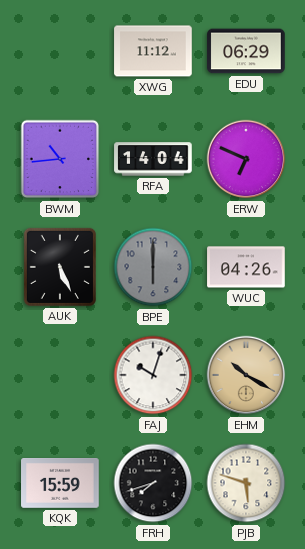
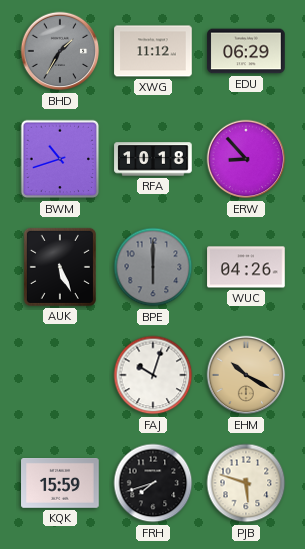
BHD: none -> 1:35
BWM: 10:44 -> 10:42
RFA: 14:04 -> 10:18
ERW: 6:49 -> 8:53
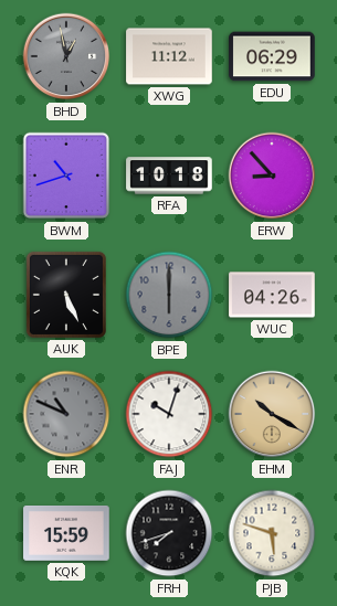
BHD: 1:35 -> 12:58
ENR: none -> 10:49
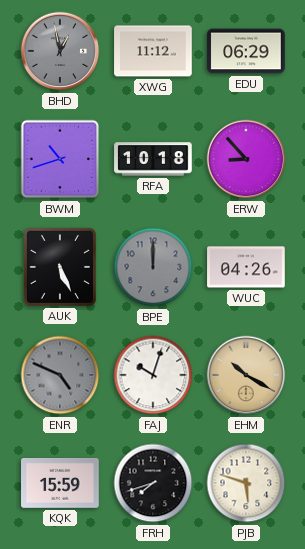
BPE: 6:00 -> 12:00
ENR: 10:49 -> 4:49
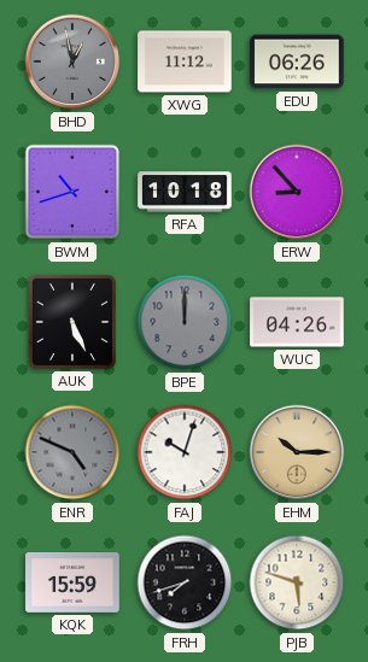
EDU: 06:29 -> 06:26
EHM: 10:20 -> 10:15
